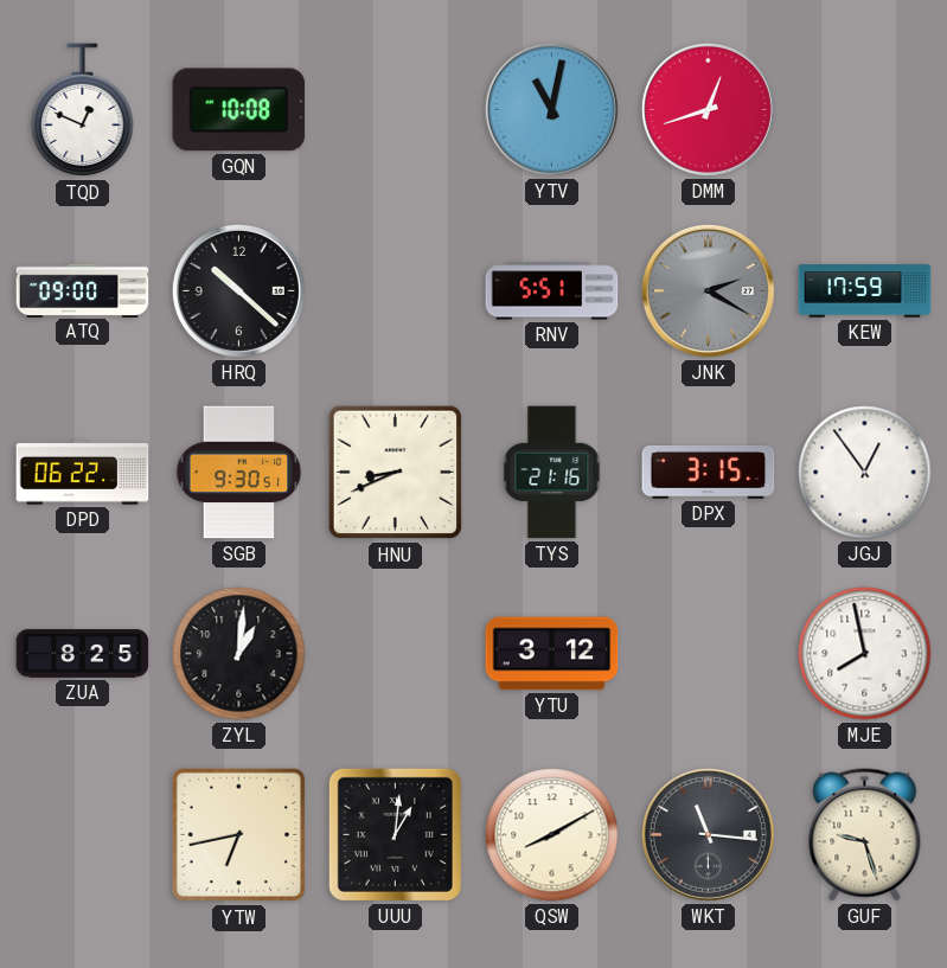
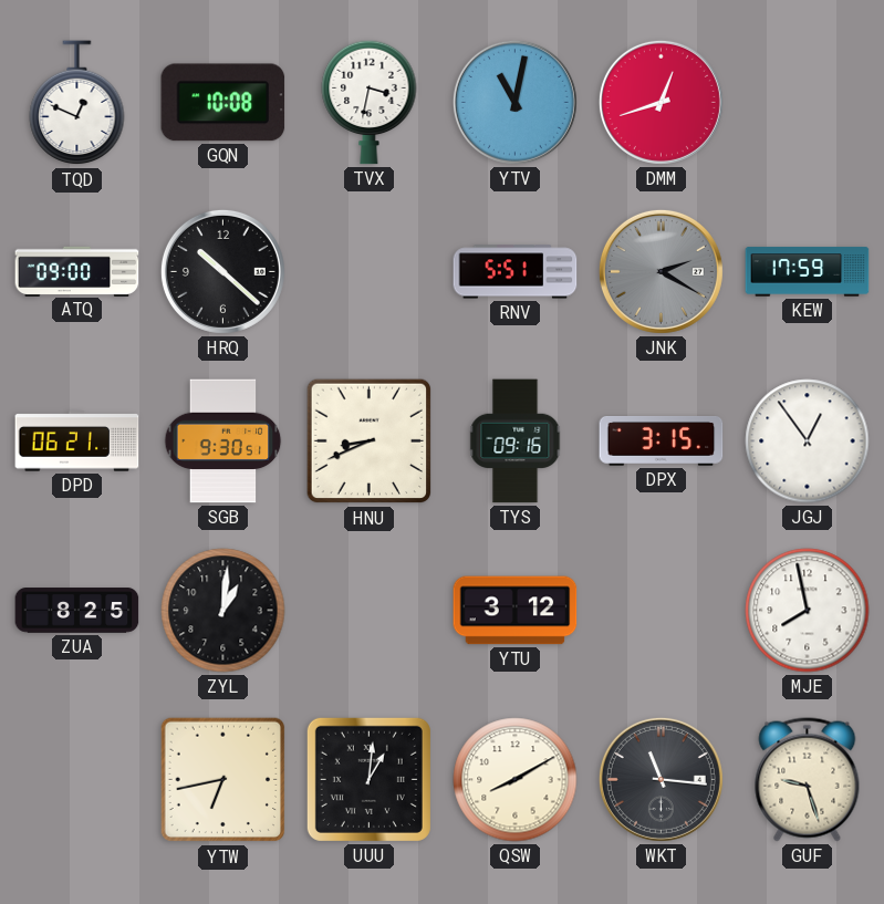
TVX: none -> 3:32
DPD: 06:22 -> 06:21
TYS: 21:16 -> 09:16
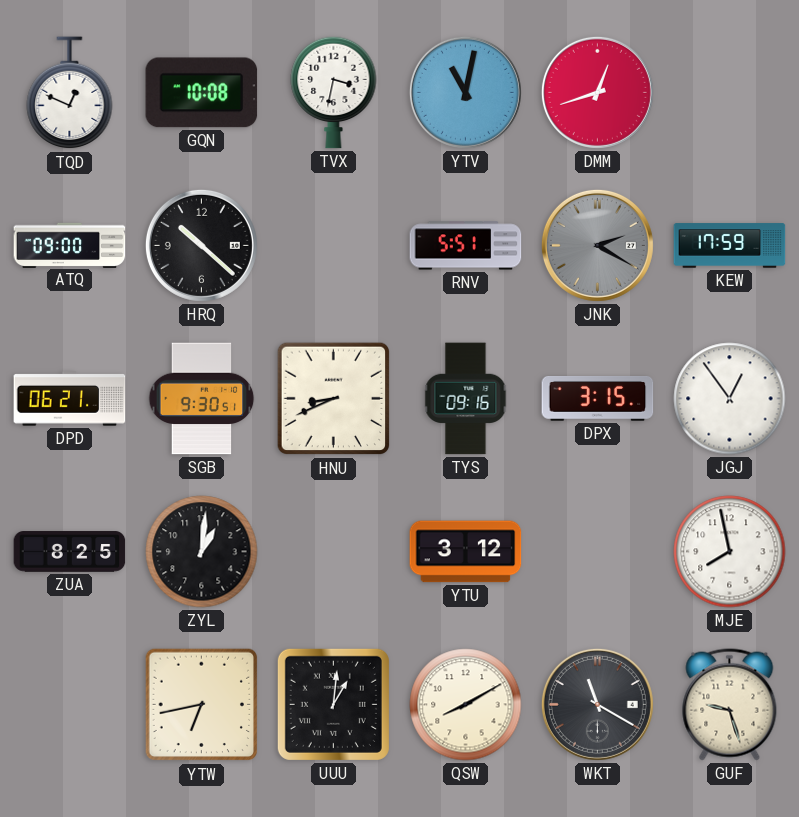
WKT: 11:16 -> 11:20
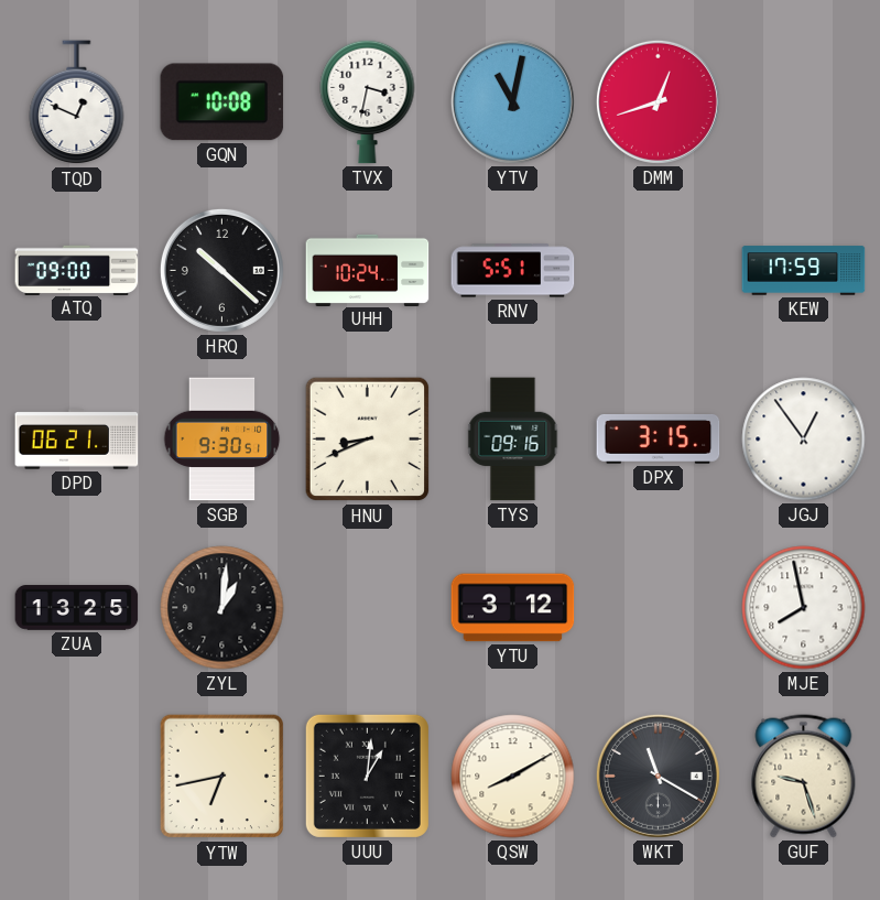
UHH: none -> 10:24
JNK: 2:20 -> none
ZUA: 8:25 -> 13:25
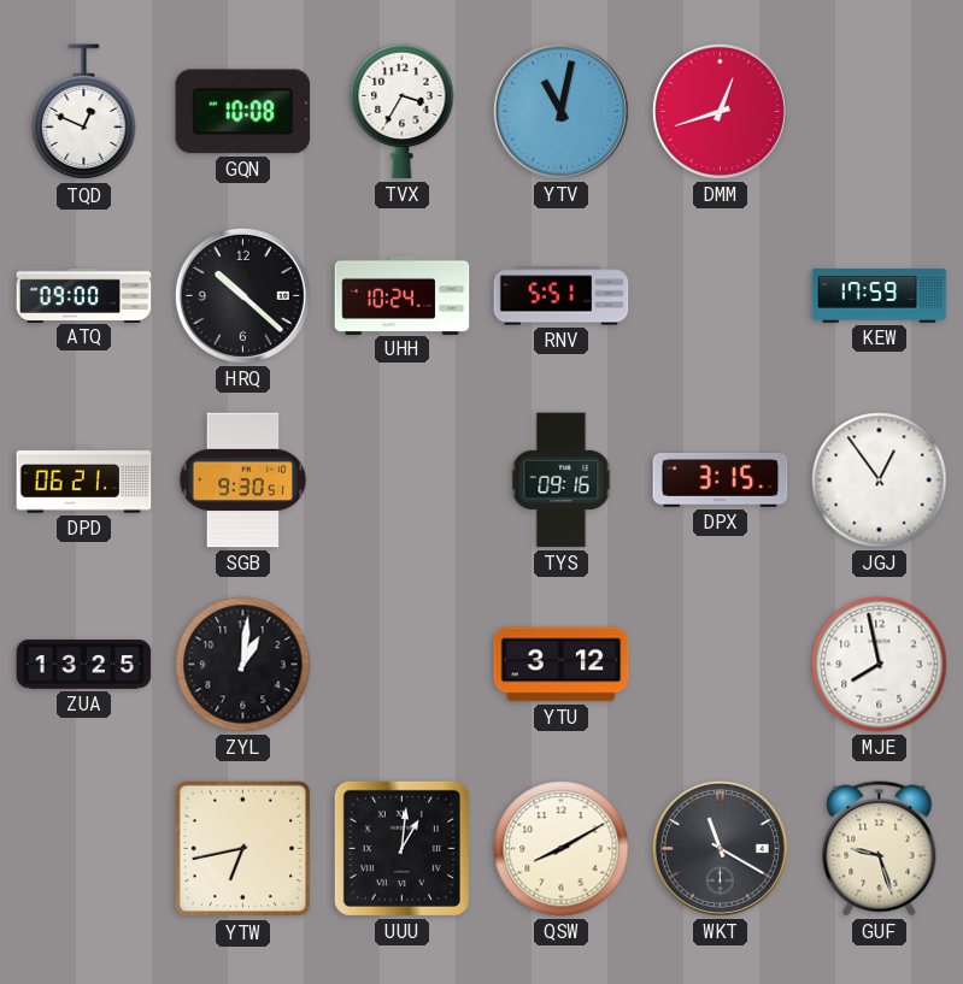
TVX: 3:32 -> 3:35
HNU: 8:41 -> none
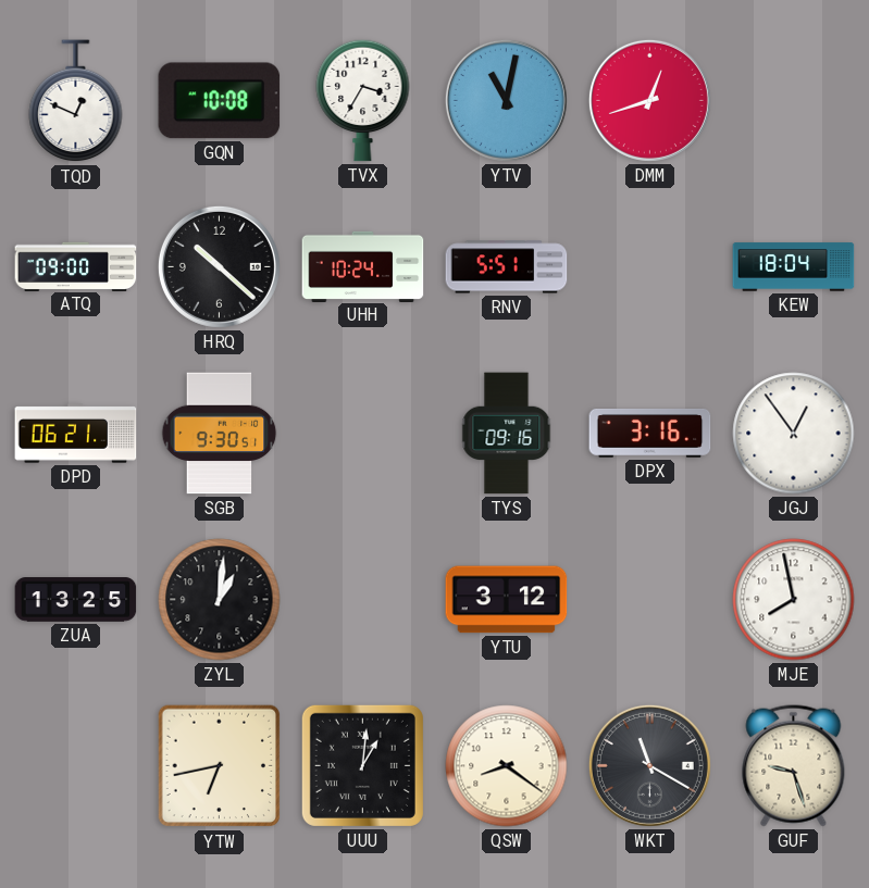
KEW: 17:59 -> 18:04
DPX: 3:15 -> 3:16
QSW: 8:10 -> 8:21
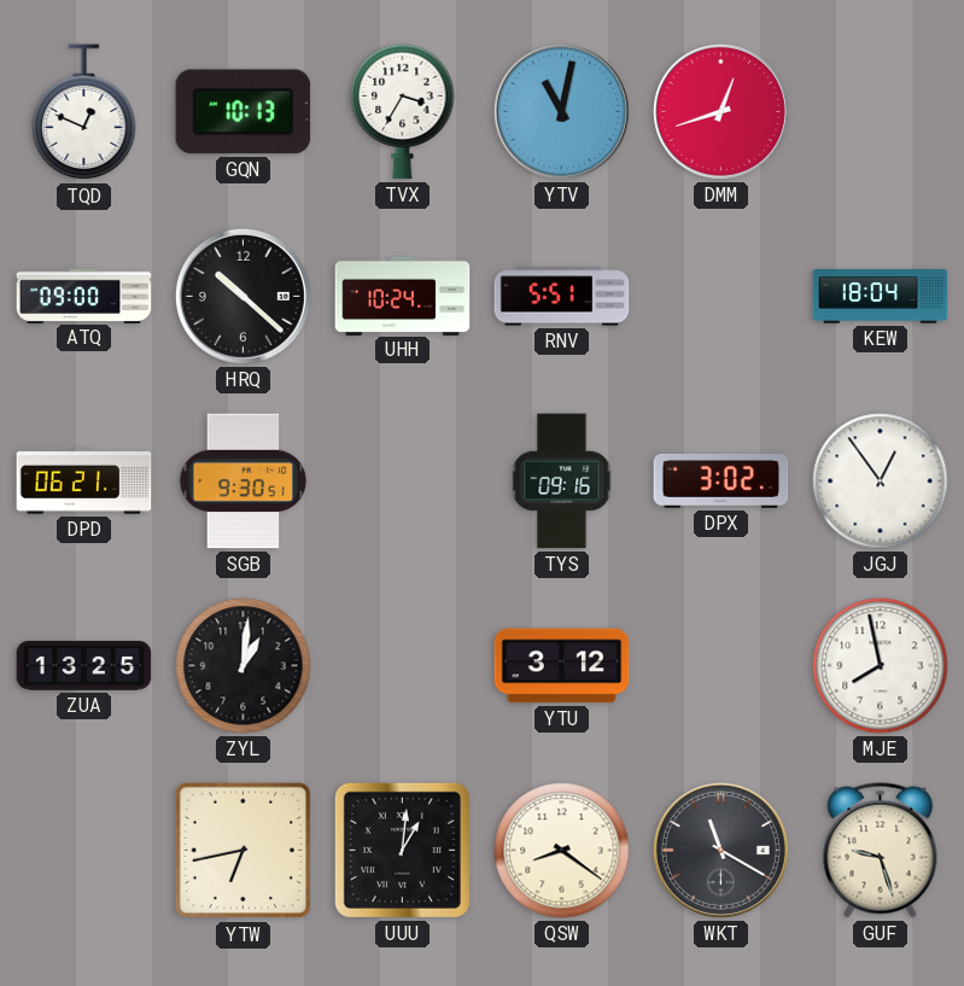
GQN: 10:08 -> 10:13
DPX: 3:16 -> 3:02
